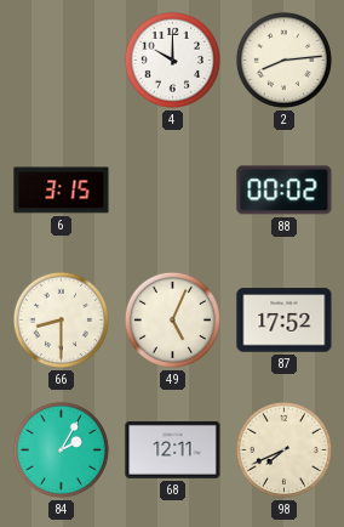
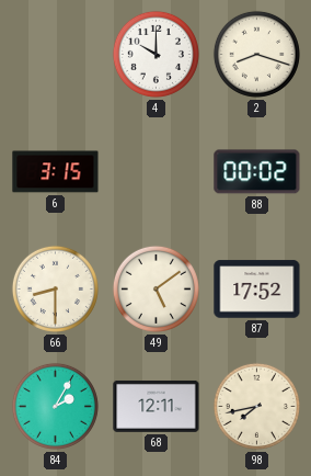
2: 8:14 -> 8:18
49: 5:04 -> 5:09
98: 7:41 -> 7:43
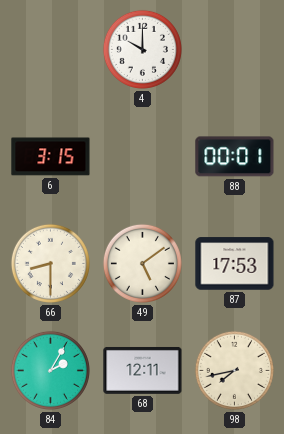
2: 8:18 -> none
88: 00:02 -> 00:01
87: 17:52 -> 17:53
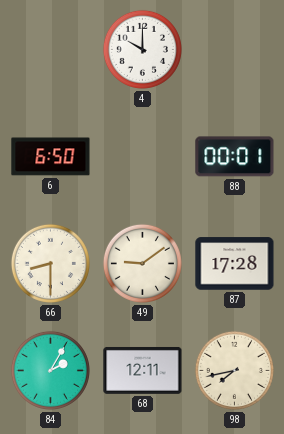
6: 3:15 -> 6:50
49: 5:09 -> 9:09
87: 17:53 -> 17:28
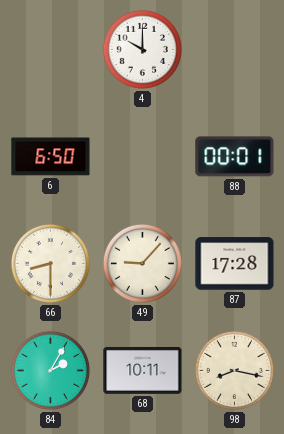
49: 9:09 -> 9:07
68: 12:11 -> 10:11
98: 7:43 -> 8:17
